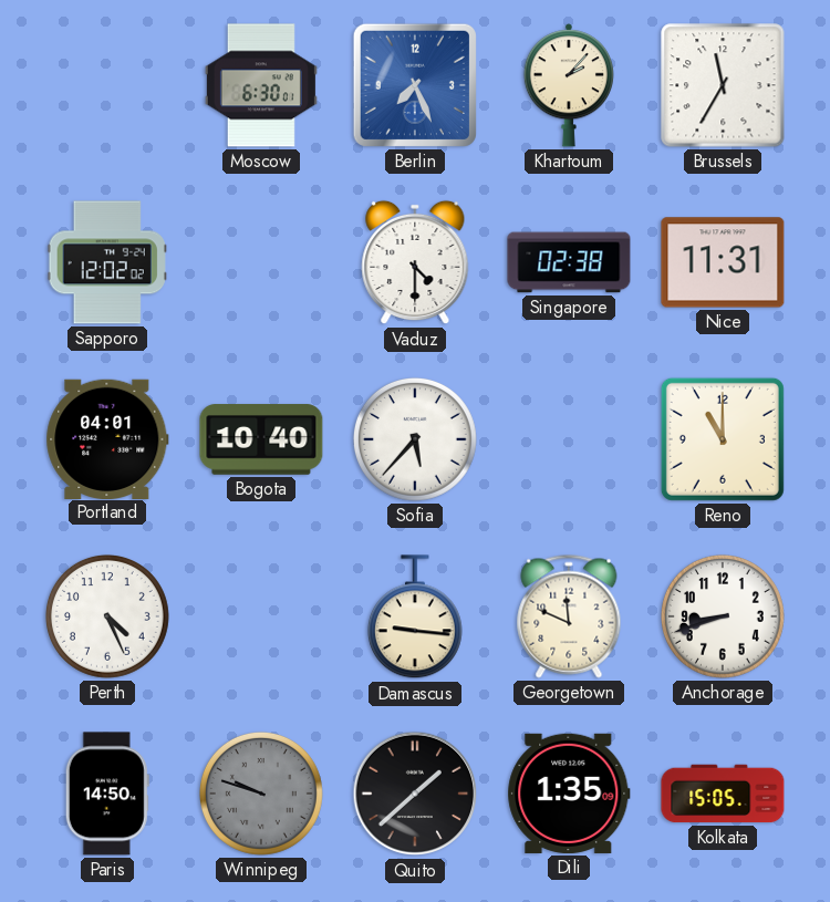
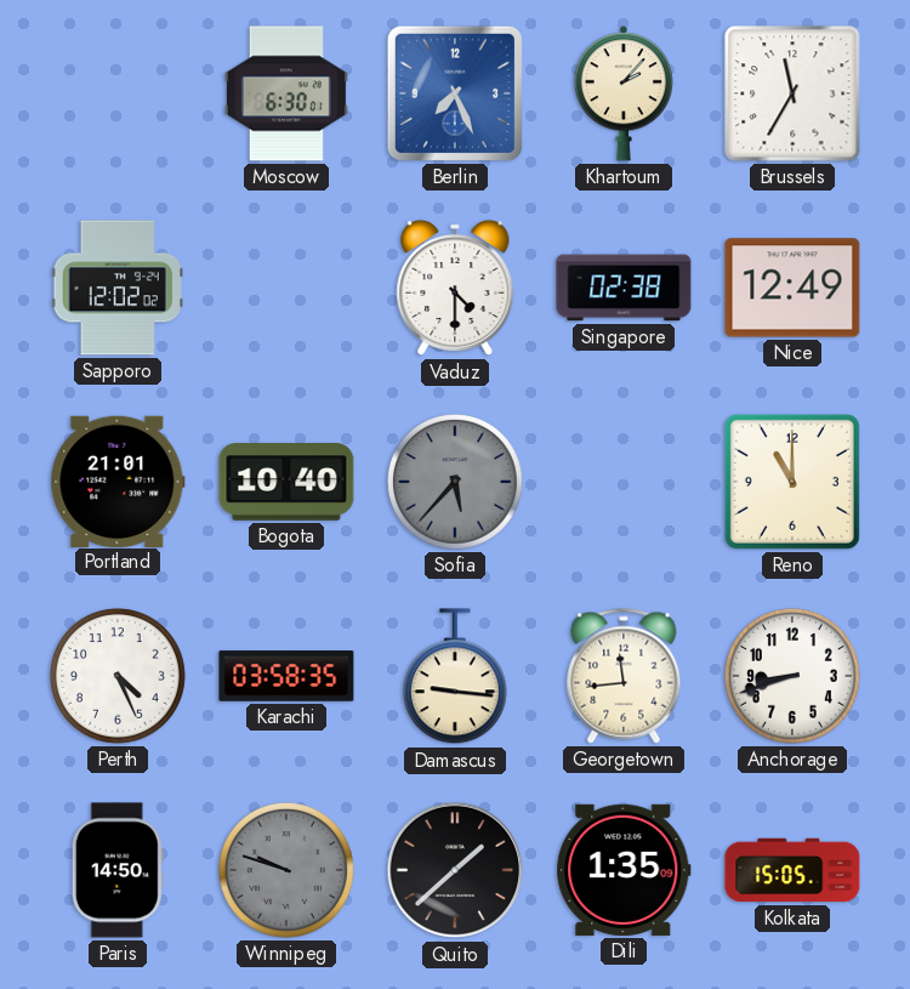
Nice: 11:31 -> 12:49
Portland: 04:01 -> 21:01
Sofia dial: white -> grey
Karachi: none -> 03:58
Georgetown: 11:49 -> 11:44
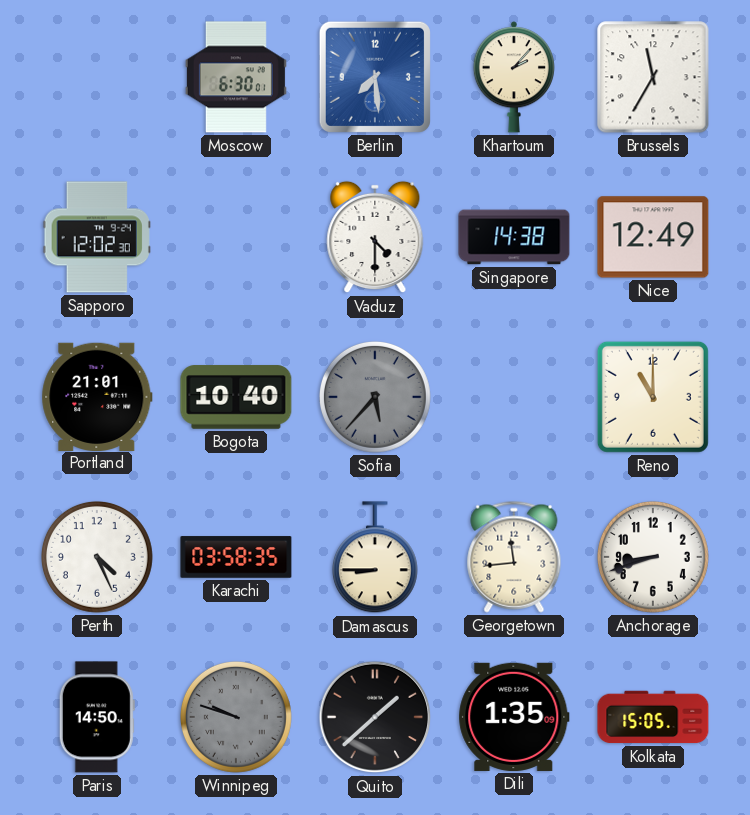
Berlin: 7:26 -> 7:29
Sapporo: 12:02:02 -> 12:02:30
Singapore: 02:38 -> 14:38
Damascus: 9:16 -> 8:45
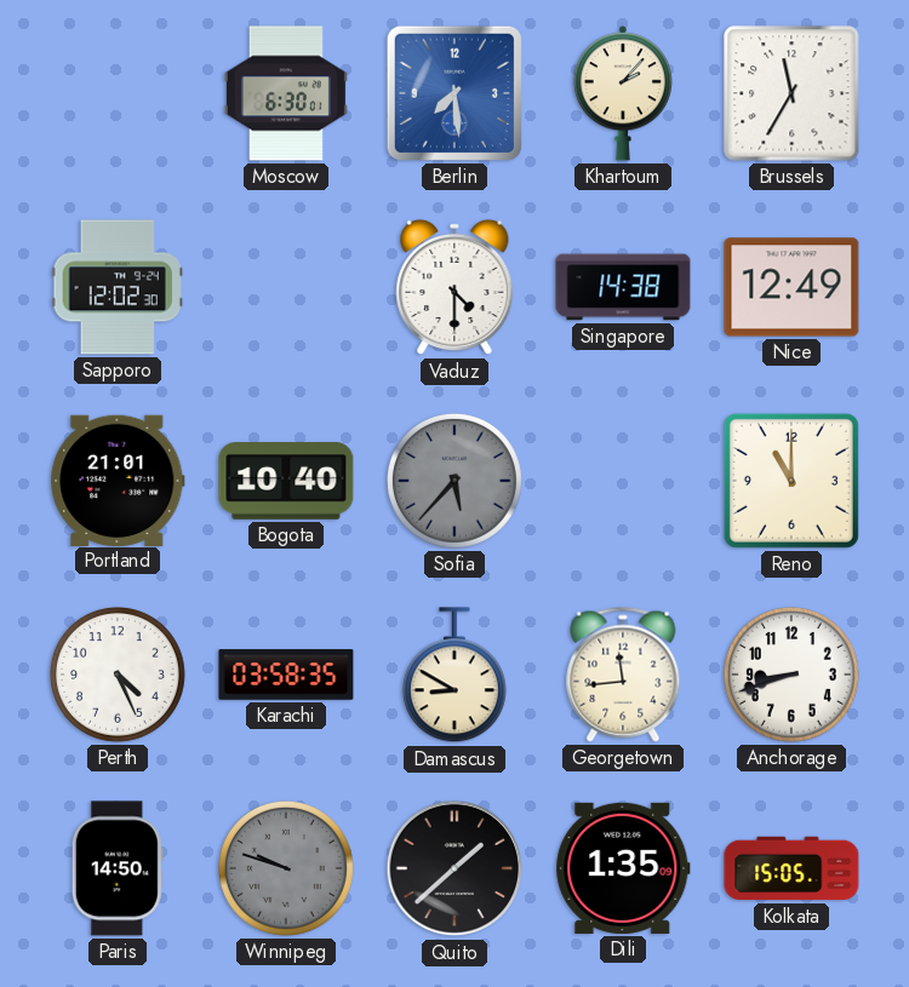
Damascus: 8:45 -> 8:50
